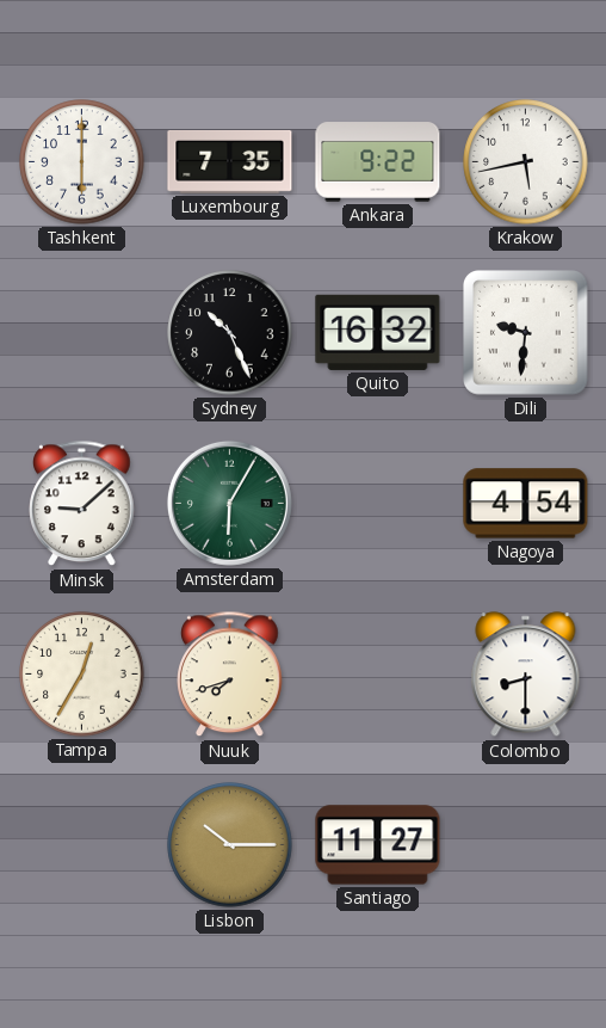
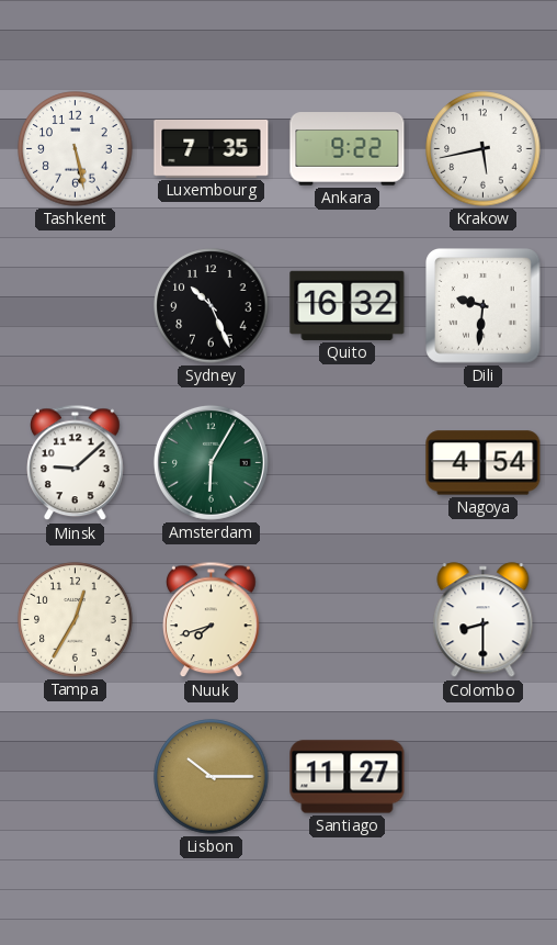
Tashkent: 6:00 -> 5:28
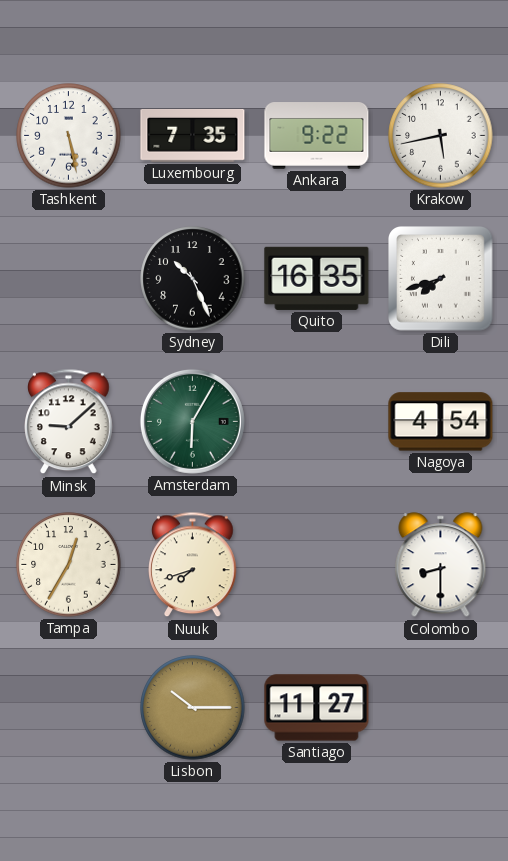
Quito: 16:32 -> 16:35
Dili: 9:31 -> 7:42
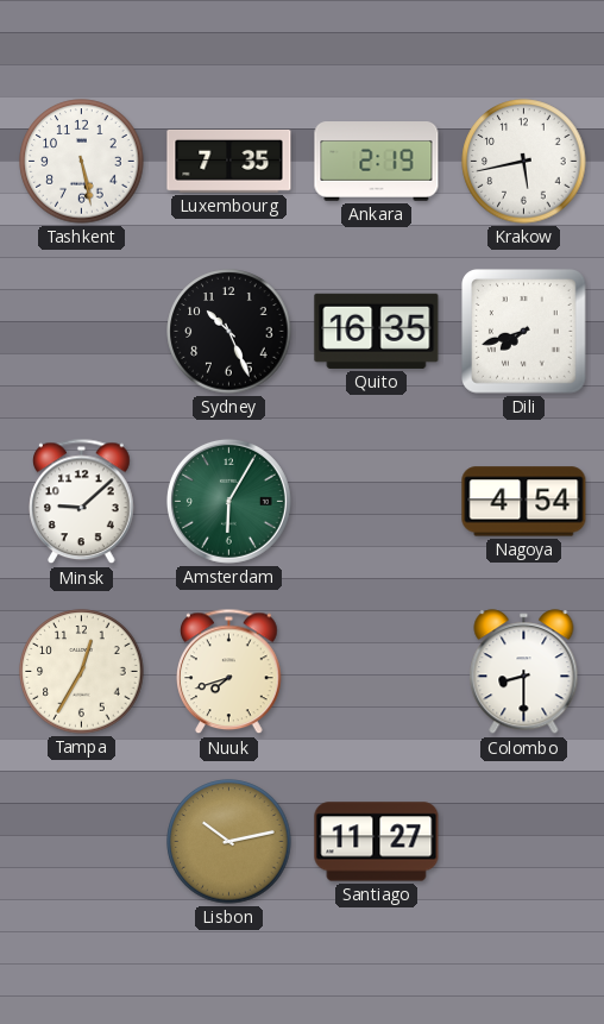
Ankara: 9:22 -> 2:19
Lisbon: 10:15 -> 10:13
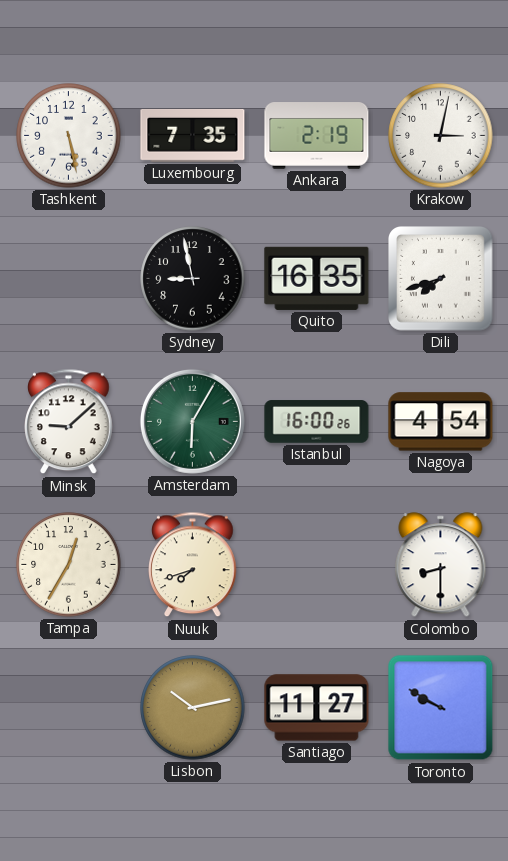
Krakow: 5:43 -> 3:02
Sydney: 10:26 -> 8:58
Istanbul: none -> 16:00
Toronto: none -> 9:50
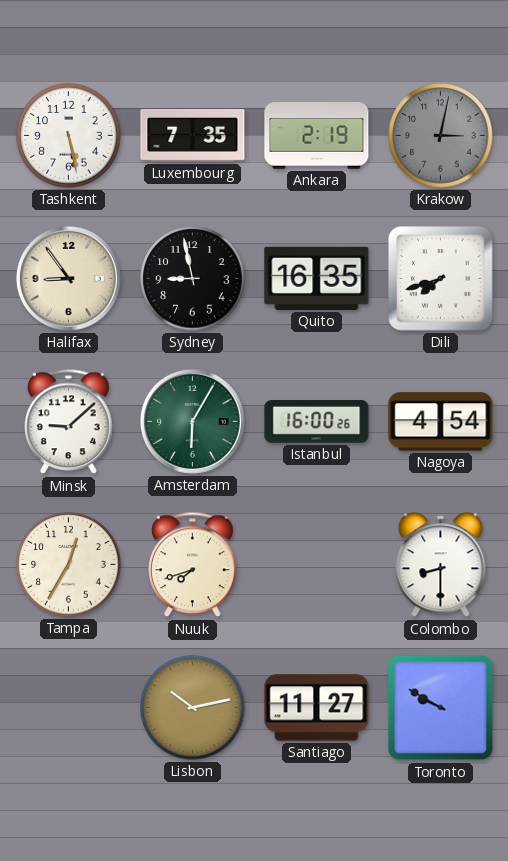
Krakow dial: white -> grey
Halifax: none -> 8:54
